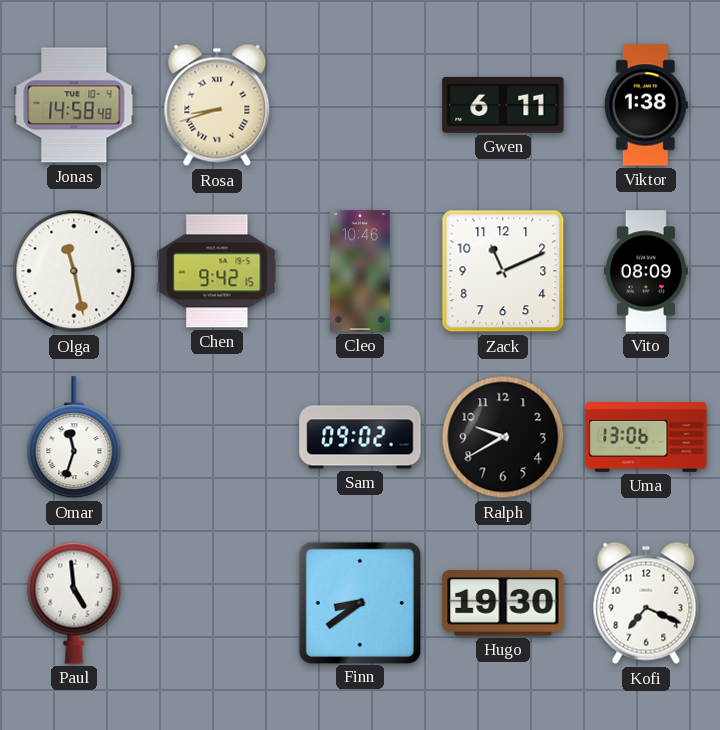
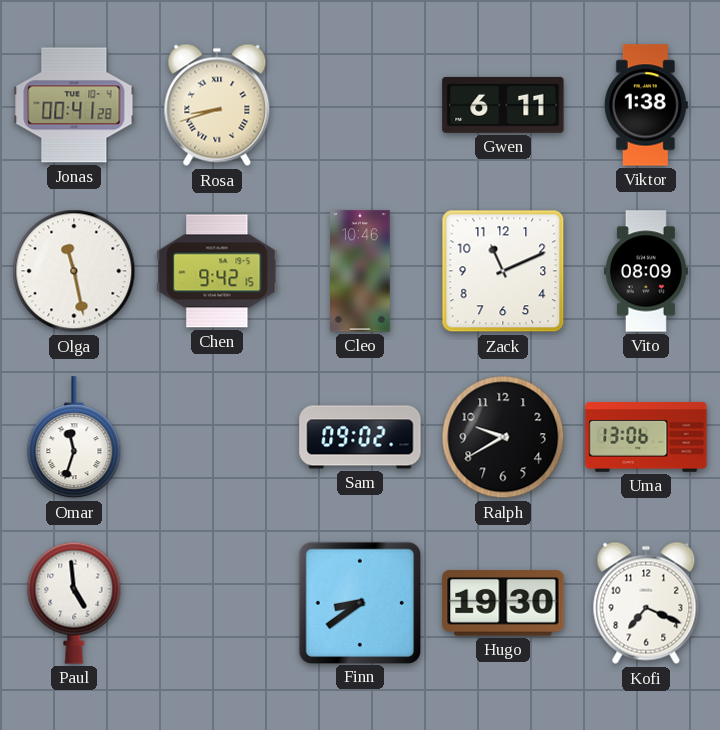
Jonas: 14:58 -> 00:41
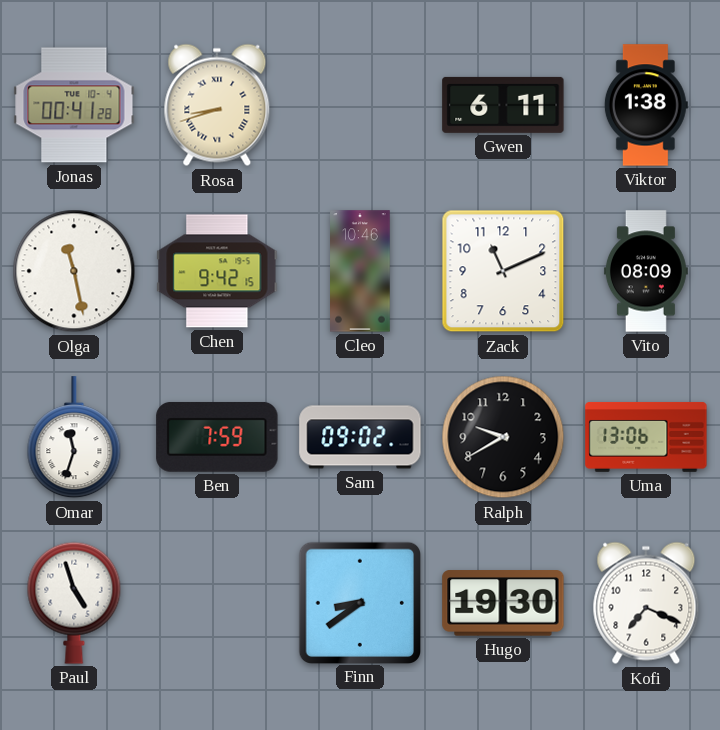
Ben: none -> 7:59
Paul: 4:59 -> 4:57
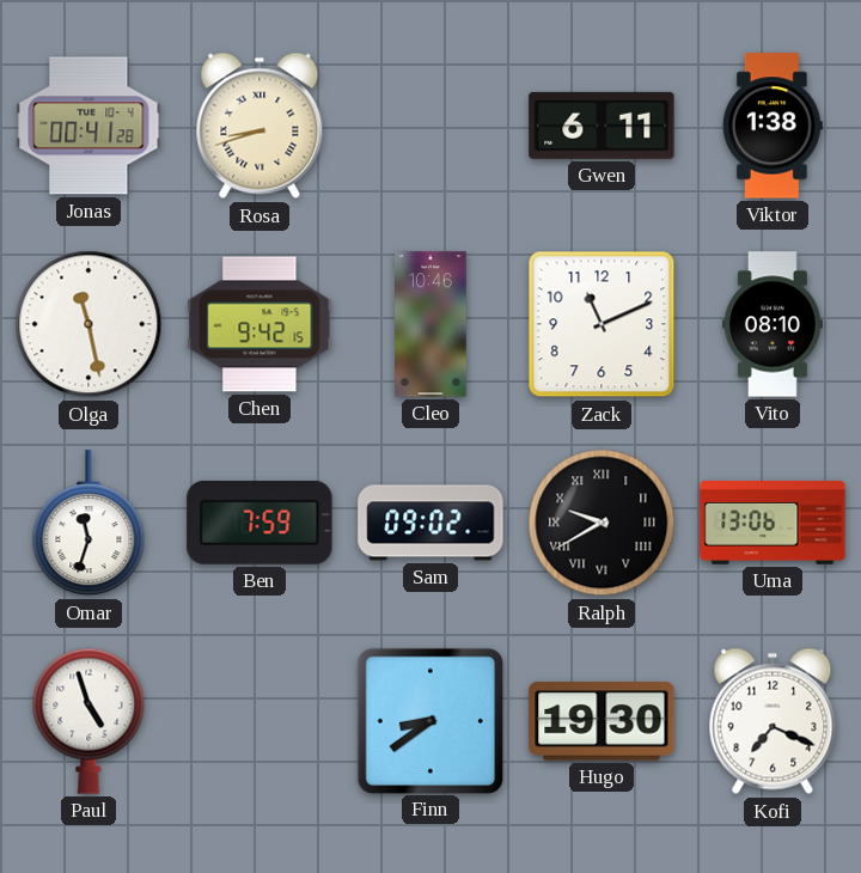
Vito: 08:09 -> 08:10
Ralph numerals: Arabic -> Roman
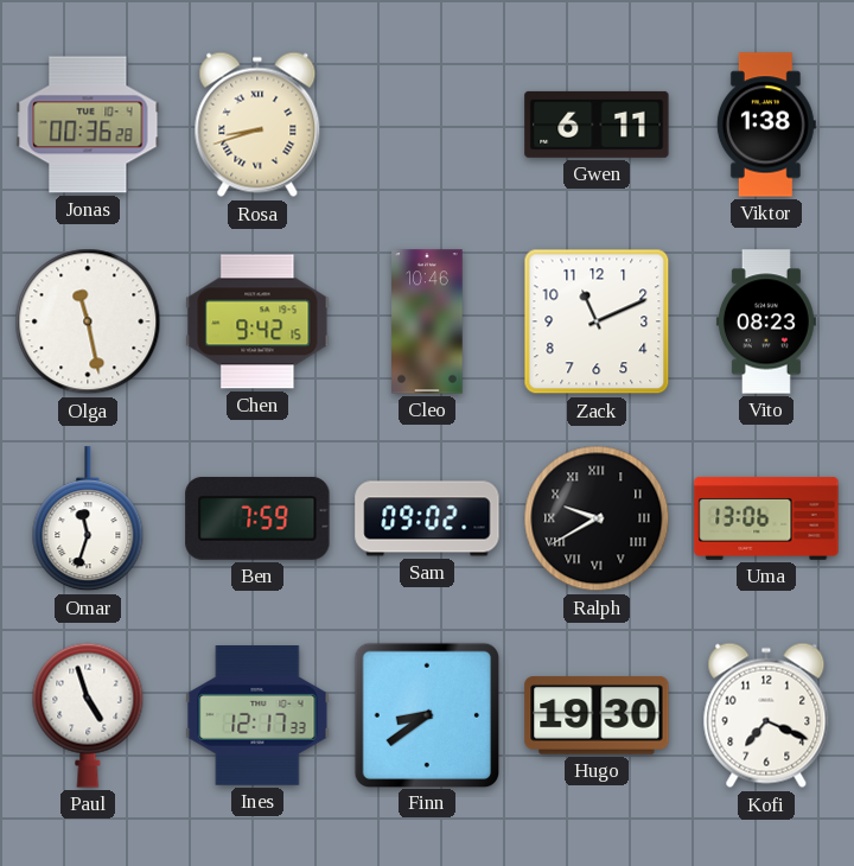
Jonas: 00:41 -> 00:36
Vito: 08:10 -> 08:23
Ines: none -> 12:17
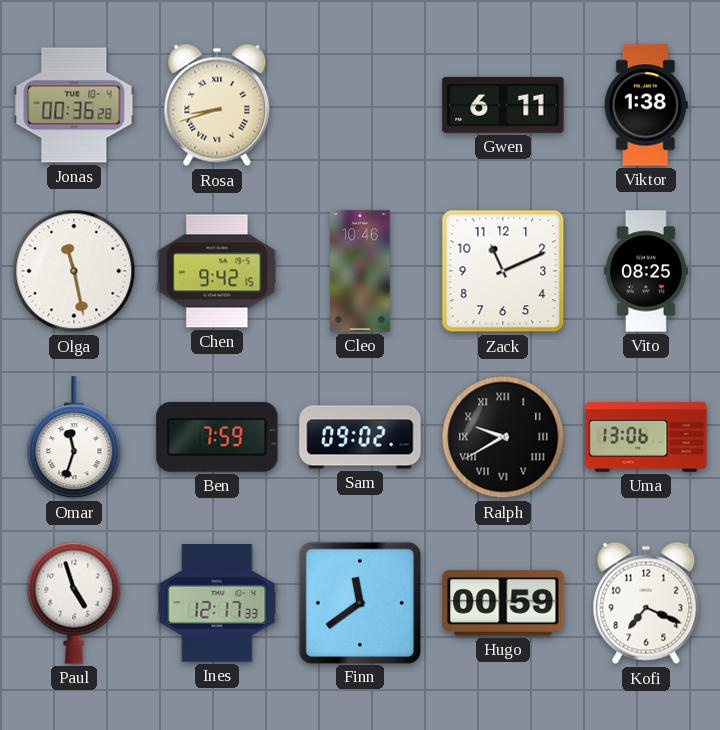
Vito: 08:23 -> 08:25
Finn: 8:39 -> 11:39
Hugo: 19:30 -> 00:59
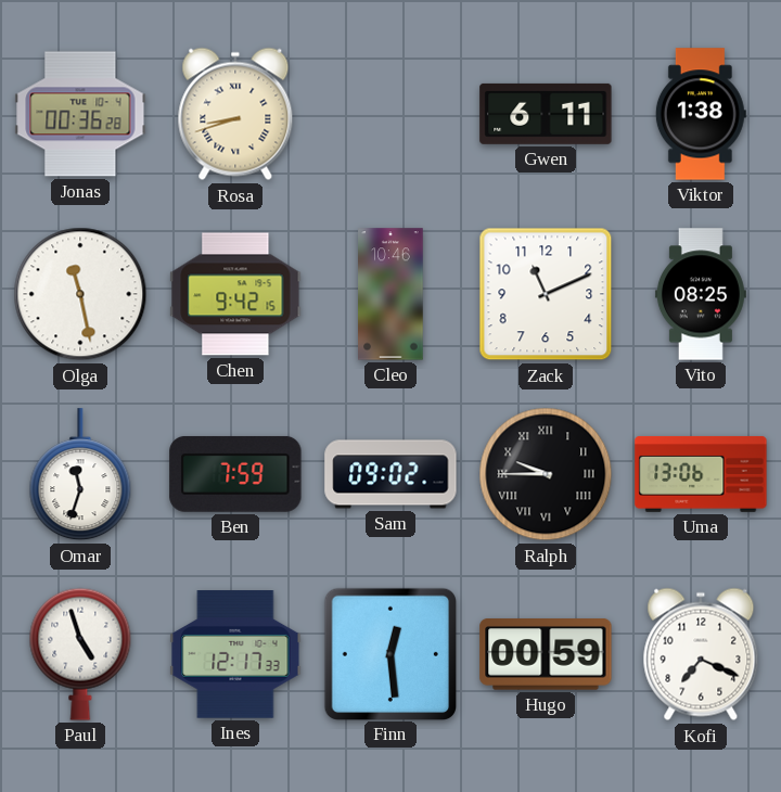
Ralph: 9:40 -> 9:45
Finn: 11:39 -> 12:29
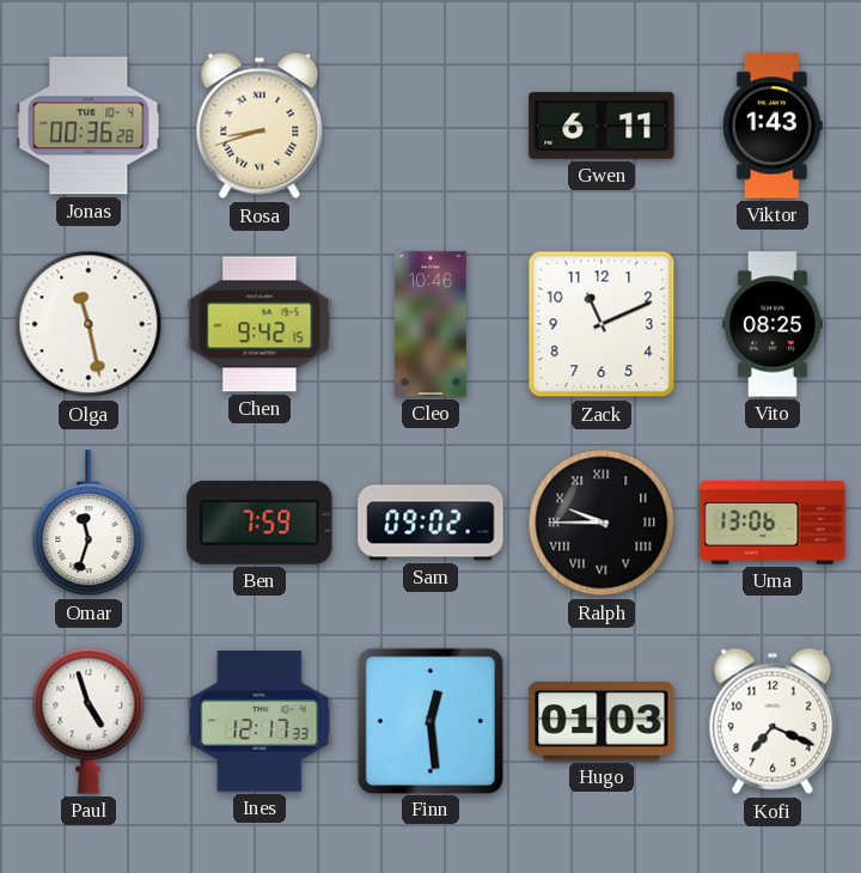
Viktor: 1:38 -> 1:43
Hugo: 00:59 -> 01:03
